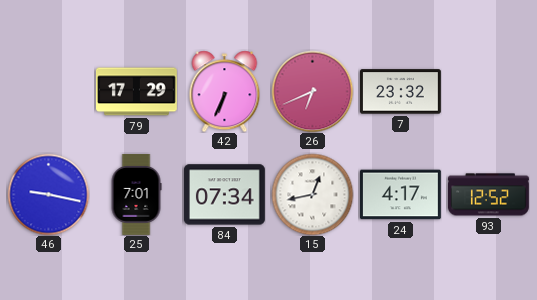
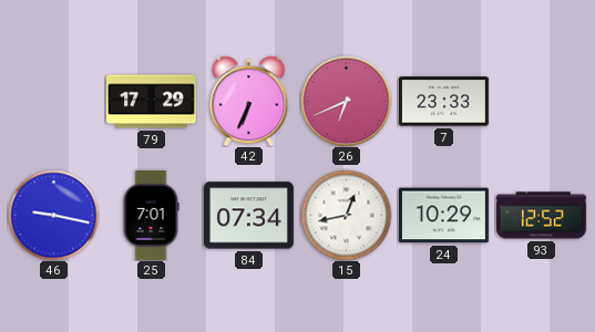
7: 23:32 -> 23:33
24: 4:17 -> 10:29
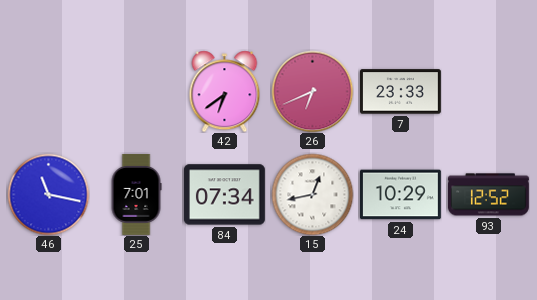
79: 17:29 -> none
42: 6:34 -> 6:39
46: 9:17 -> 11:17
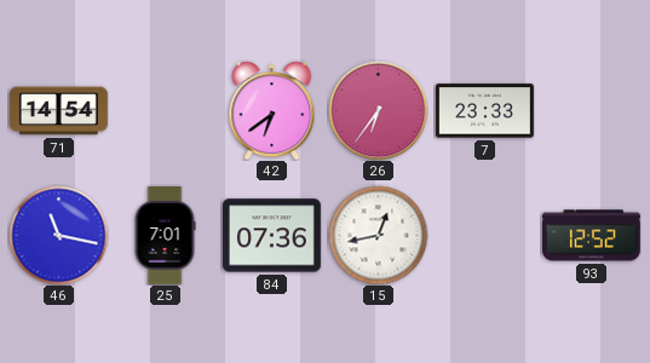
71: none -> 14:54
26: 6:41 -> 6:36
84: 07:34 -> 07:36
24: 10:29 -> none
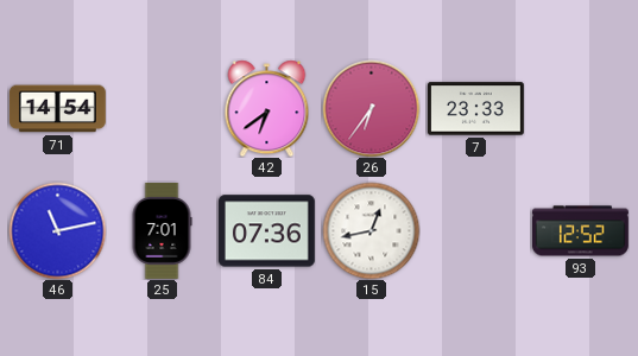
46: 11:17 -> 11:13
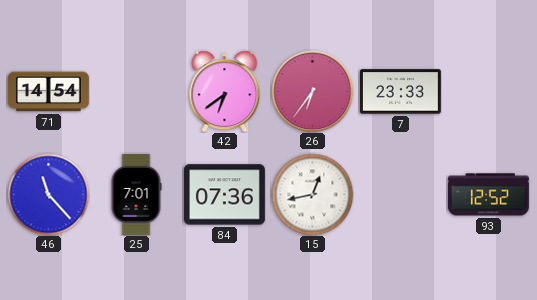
46: 11:13 -> 11:23
